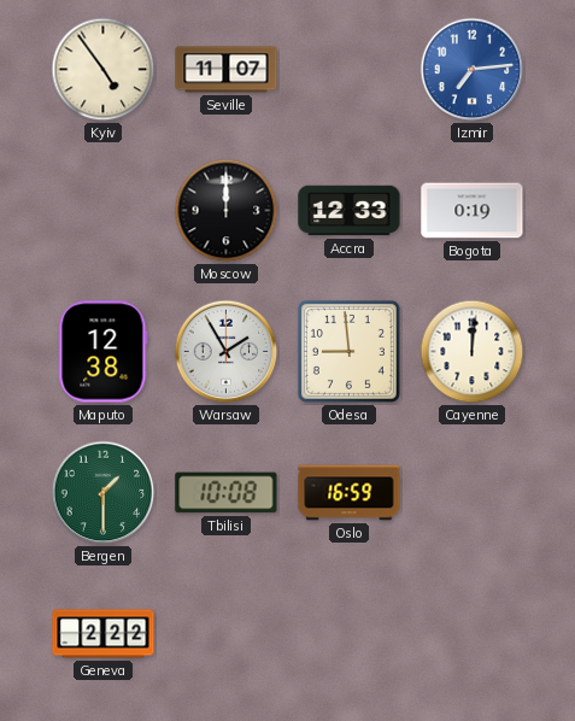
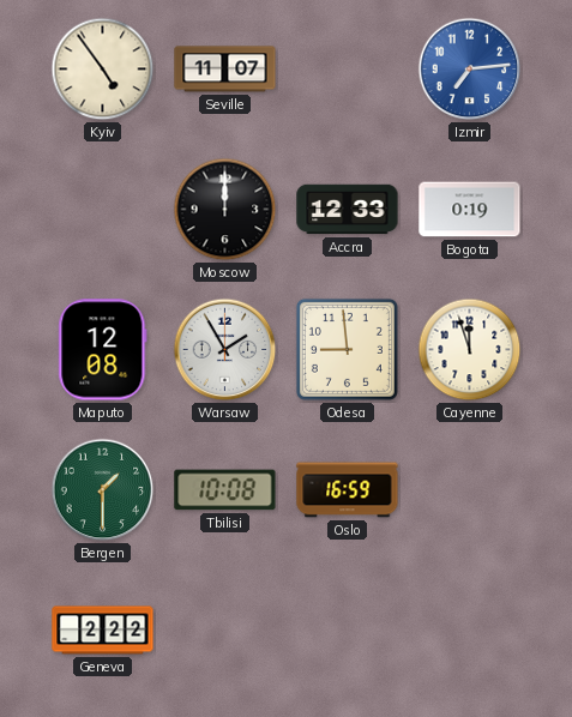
Maputo: 12:38 -> 12:08
Cayenne: 12:01 -> 11:57
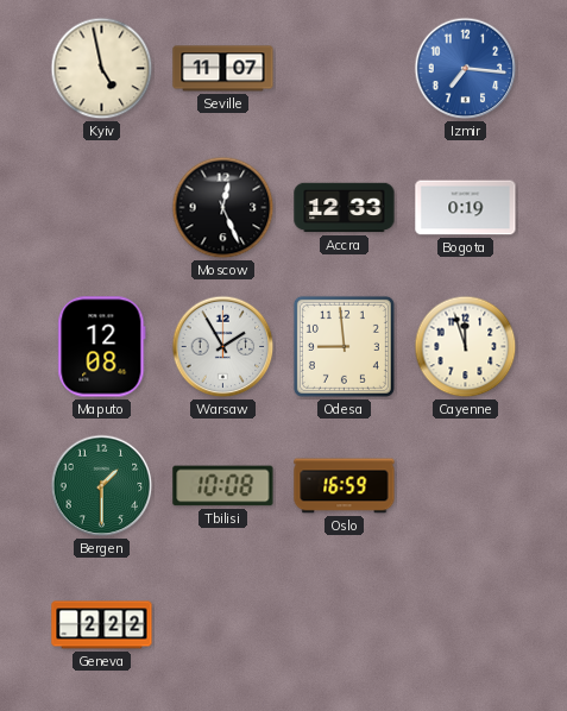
Kyiv: 4:54 -> 4:58
Izmir: 7:14 -> 7:16
Moscow: 12:00 -> 12:26
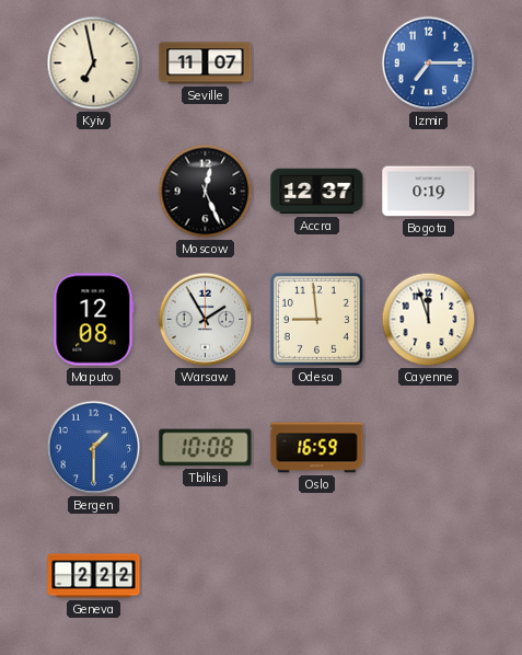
Kyiv: 4:58 -> 6:58
Izmir: 7:16 -> 7:15
Accra: 12:33 -> 12:37
Bergen dial: green -> blue
